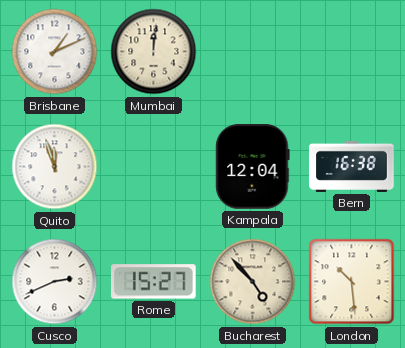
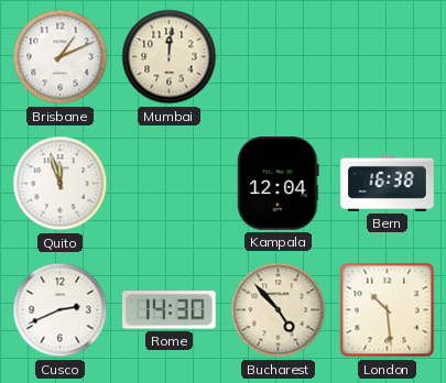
Rome: 15:27 -> 14:30
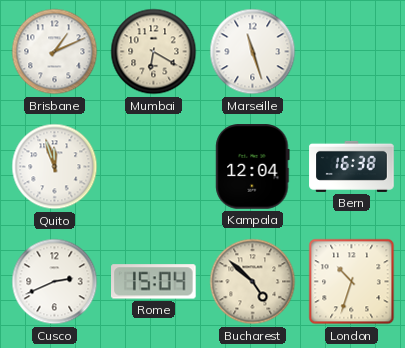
Mumbai: 12:01 -> 6:20
Marseille: none -> 11:27
Rome: 14:30 -> 15:04
Bucharest: 4:53 -> 4:52
London: 10:29 -> 10:33
